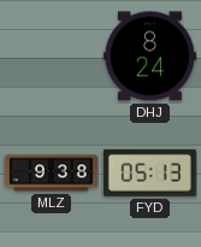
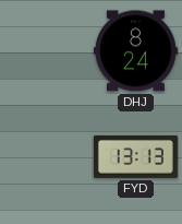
MLZ: 9:38 -> none
FYD: 05:13 -> 13:13
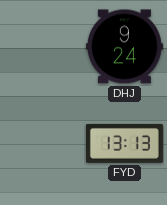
DHJ: 8:24 -> 9:24
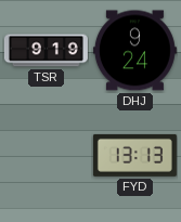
TSR: none -> 9:19
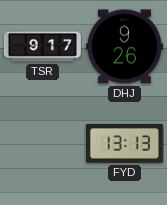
TSR: 9:19 -> 9:17
DHJ: 9:24 -> 9:26
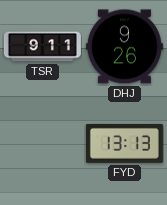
TSR: 9:17 -> 9:11
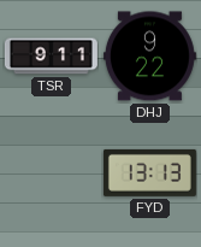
DHJ: 9:26 -> 9:22
